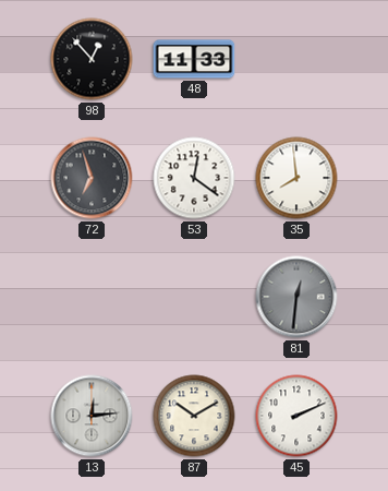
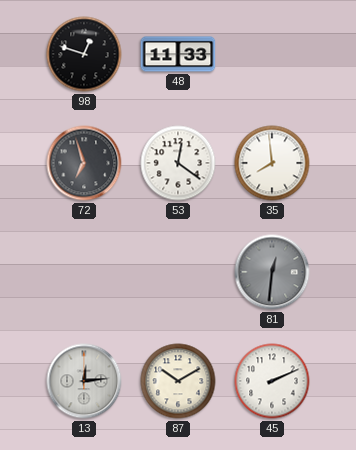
98: 12:53 -> 12:48
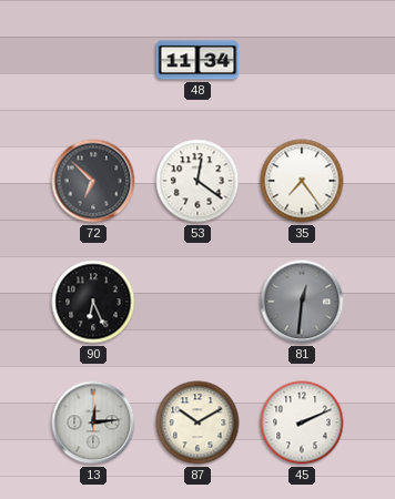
98: 12:48 -> none
48: 11:33 -> 11:34
72: 6:57 -> 6:52
35: 7:59 -> 7:24
90: none -> 6:26
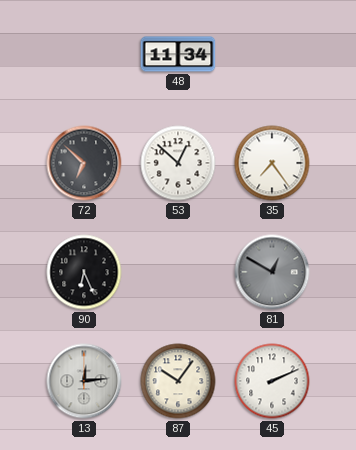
53: 12:21 -> 12:52
81: 12:31 -> 12:50
87: 10:10 -> 10:06
